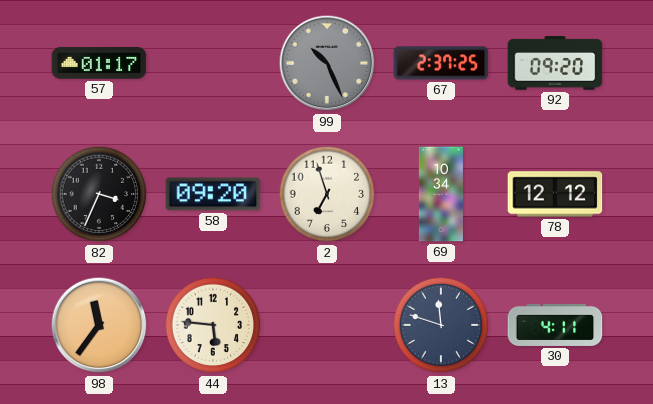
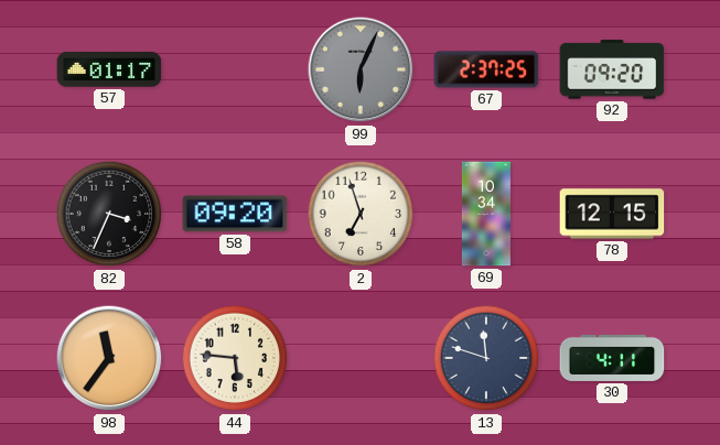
99: 10:26 -> 6:04
78: 12:12 -> 12:15
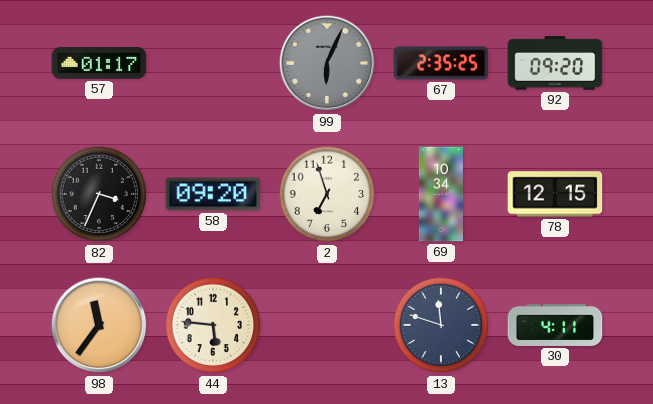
67: 2:37 -> 2:35
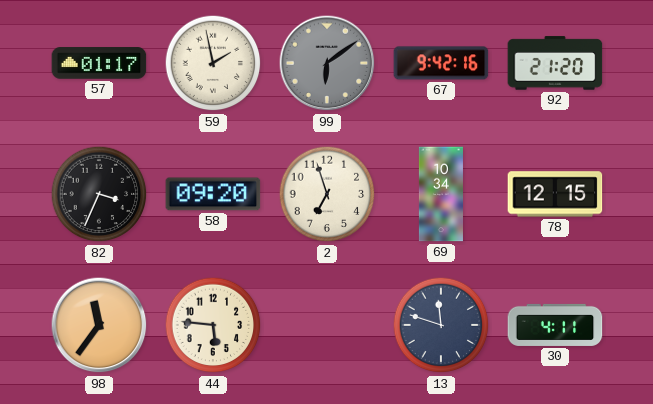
59: none -> 1:58
99: 6:04 -> 6:09
67: 2:35 -> 9:42
92: 09:20 -> 21:20
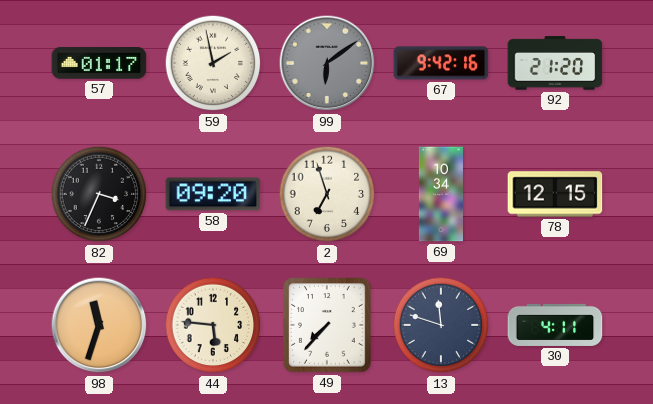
98: 11:36 -> 11:33
49: none -> 7:37
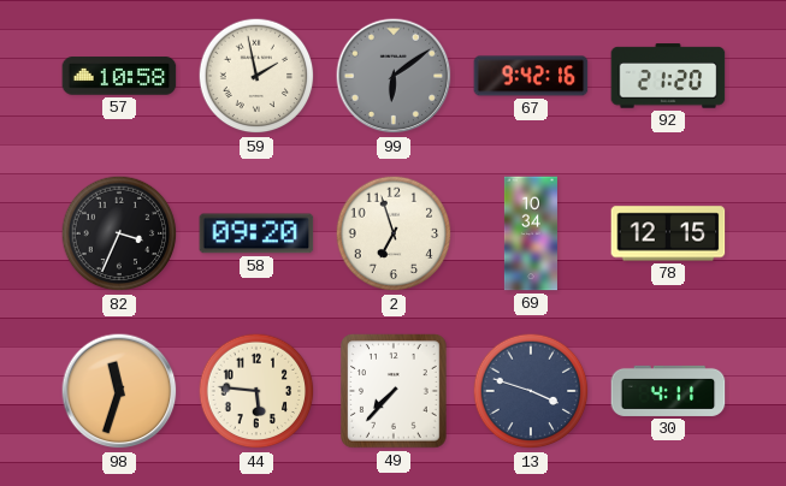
57: 01:17 -> 10:58
13: 11:48 -> 3:48
